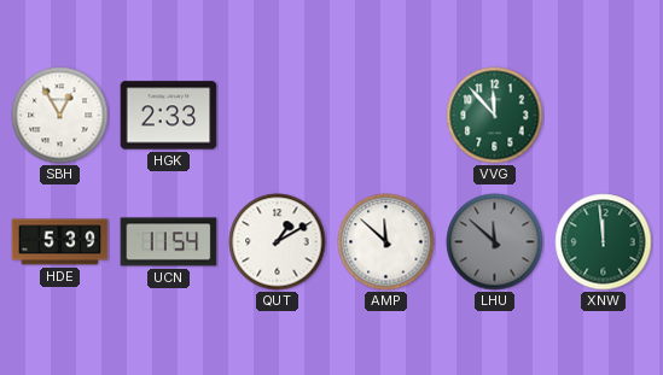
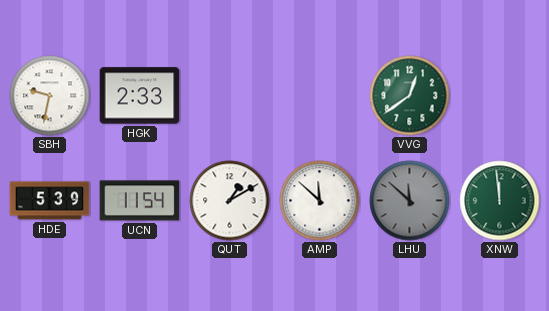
SBH: 12:55 -> 9:32
VVG: 11:53 -> 12:39
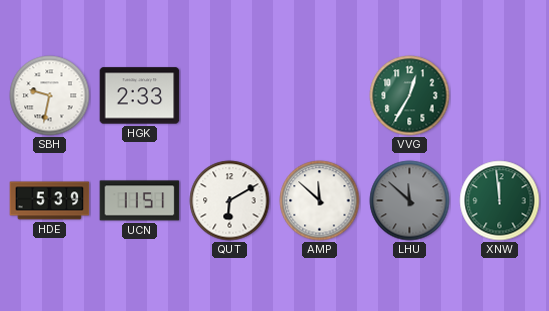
VVG: 12:39 -> 12:35
UCN: 11:54 -> 11:51
QUT: 1:10 -> 6:10
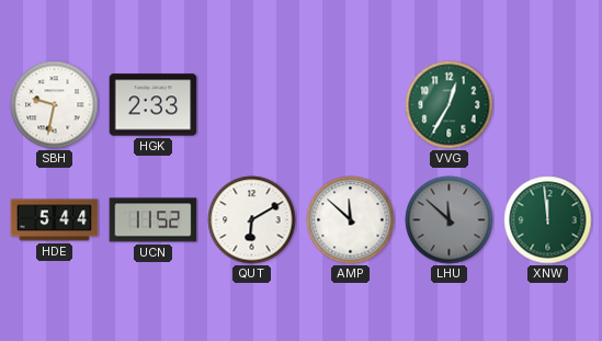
HDE: 5:39 -> 5:44
UCN: 11:51 -> 11:52
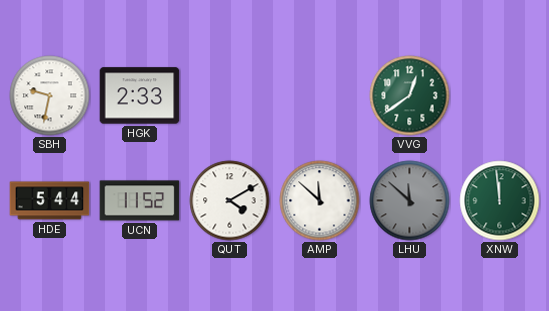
VVG: 12:35 -> 12:39
QUT: 6:10 -> 4:10
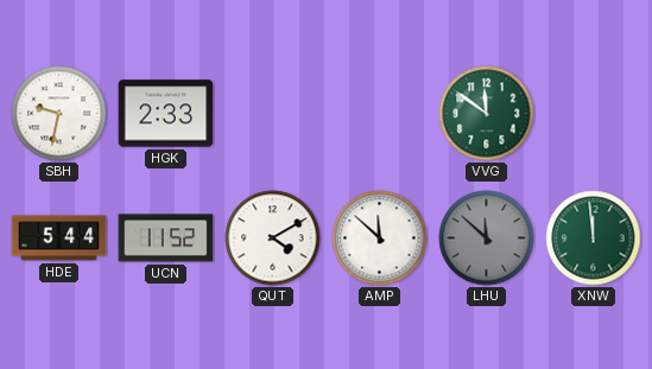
VVG: 12:39 -> 11:51
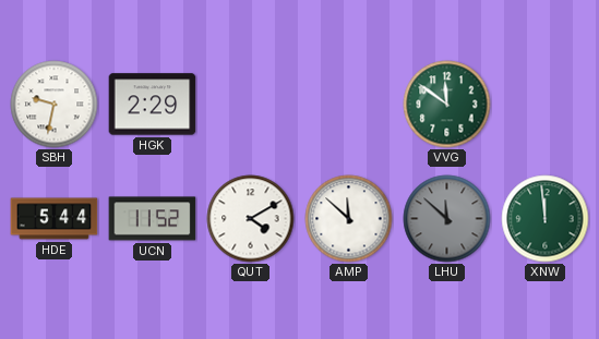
HGK: 2:33 -> 2:29
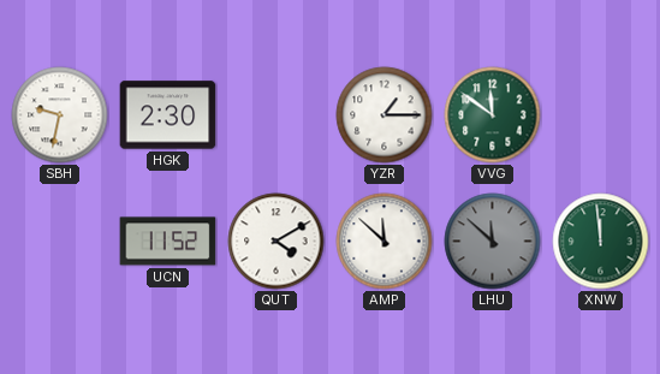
HGK: 2:29 -> 2:30
YZR: none -> 1:15
HDE: 5:44 -> none
